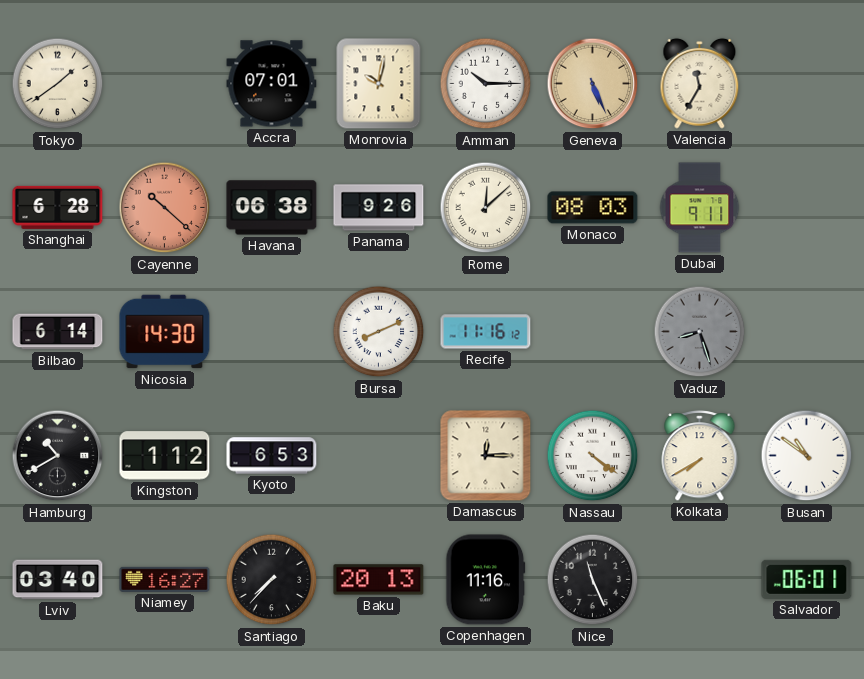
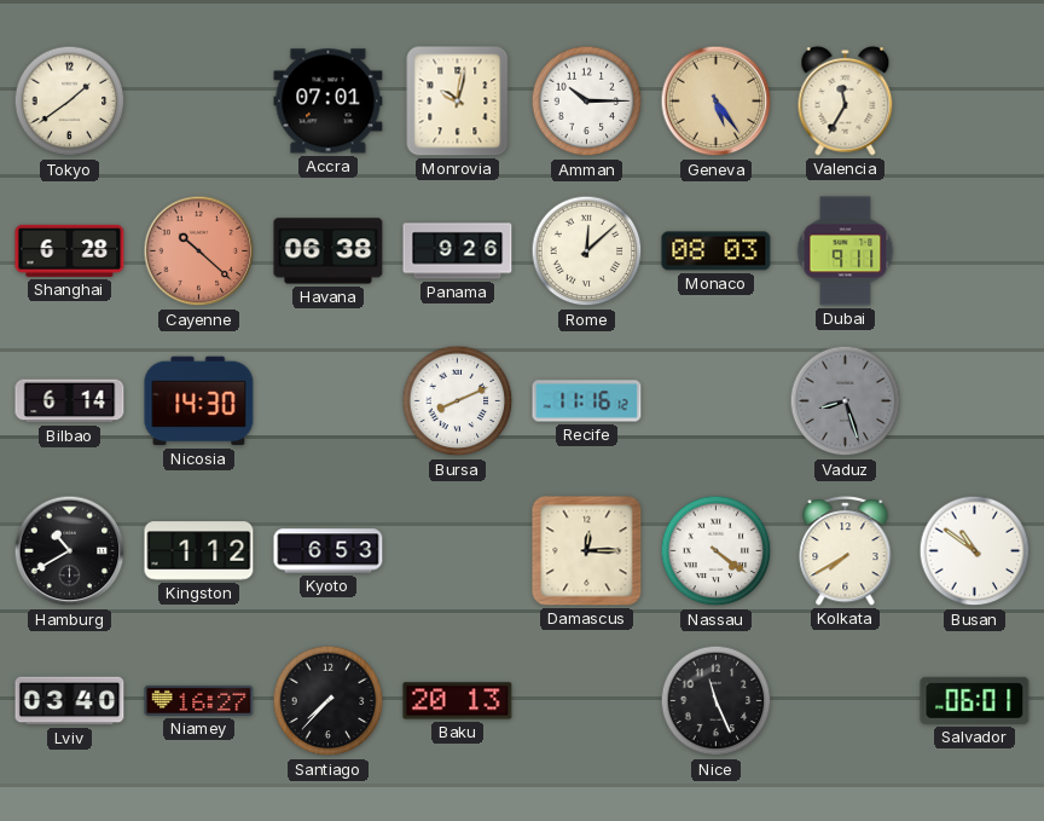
Geneva: 5:26 -> 5:24
Copenhagen: 11:16 -> none
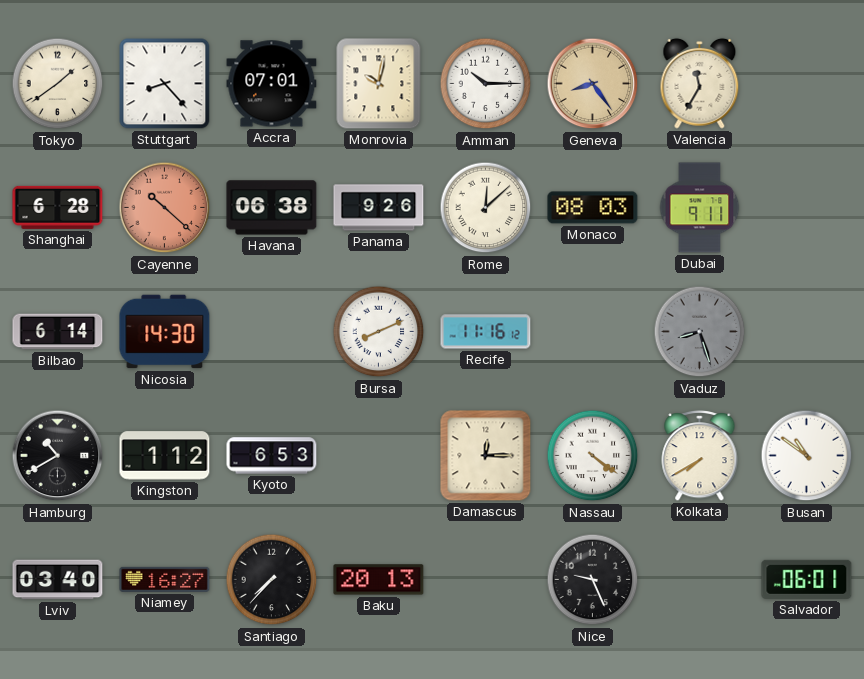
Stuttgart: none -> 8:23
Geneva: 5:24 -> 8:24
Nice: 11:26 -> 9:26
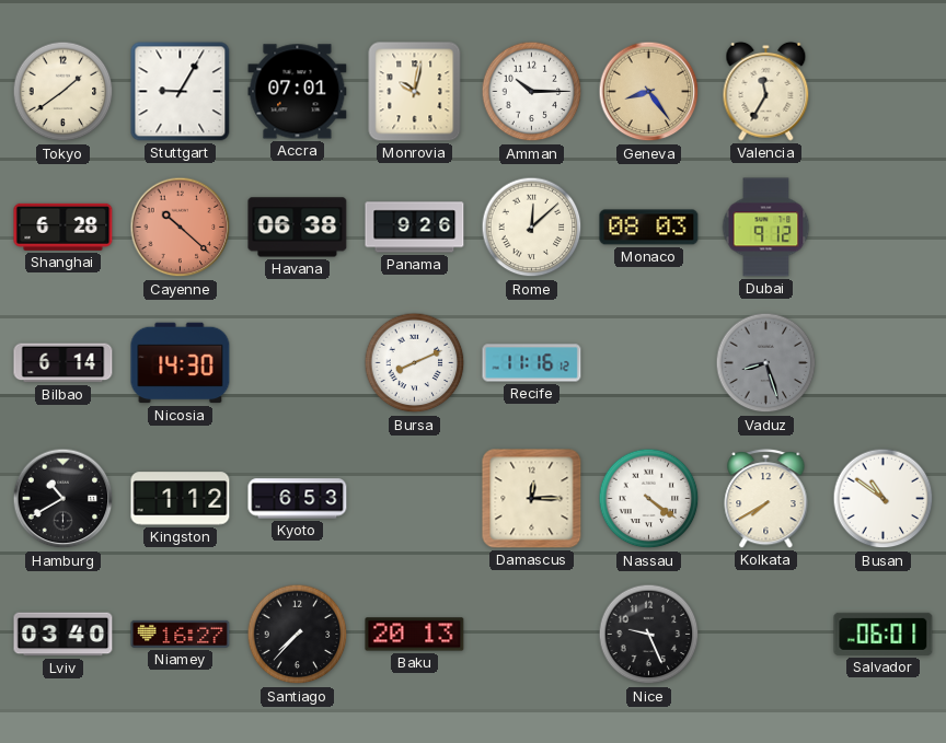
Stuttgart: 8:23 -> 9:05
Dubai: 9:11 -> 9:12
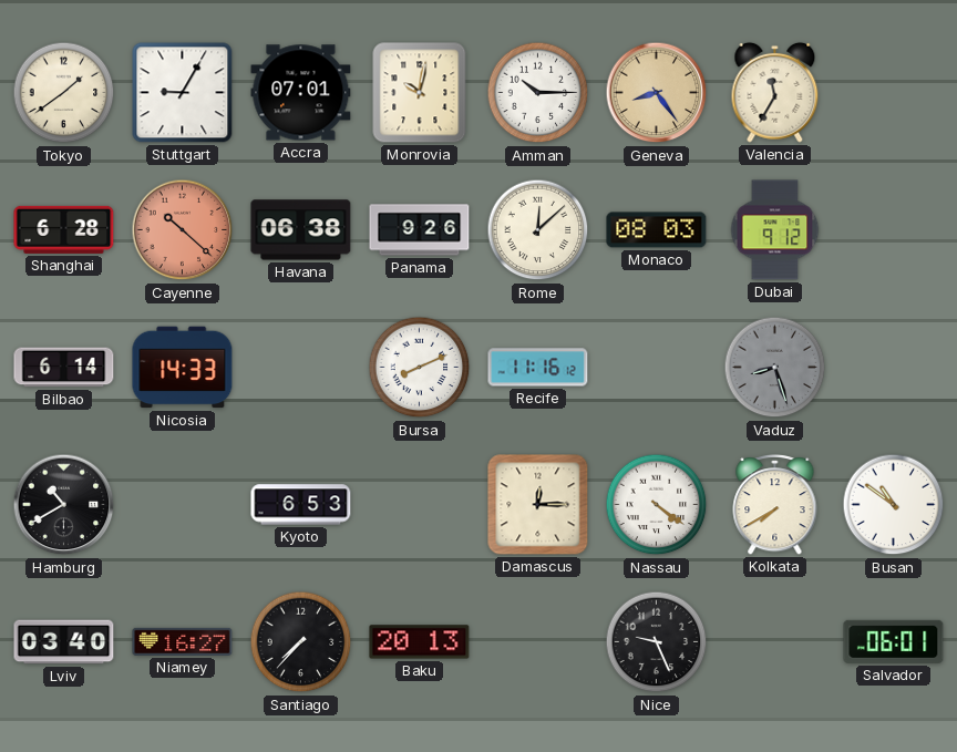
Nicosia: 14:30 -> 14:33
Kingston: 1:12 -> none
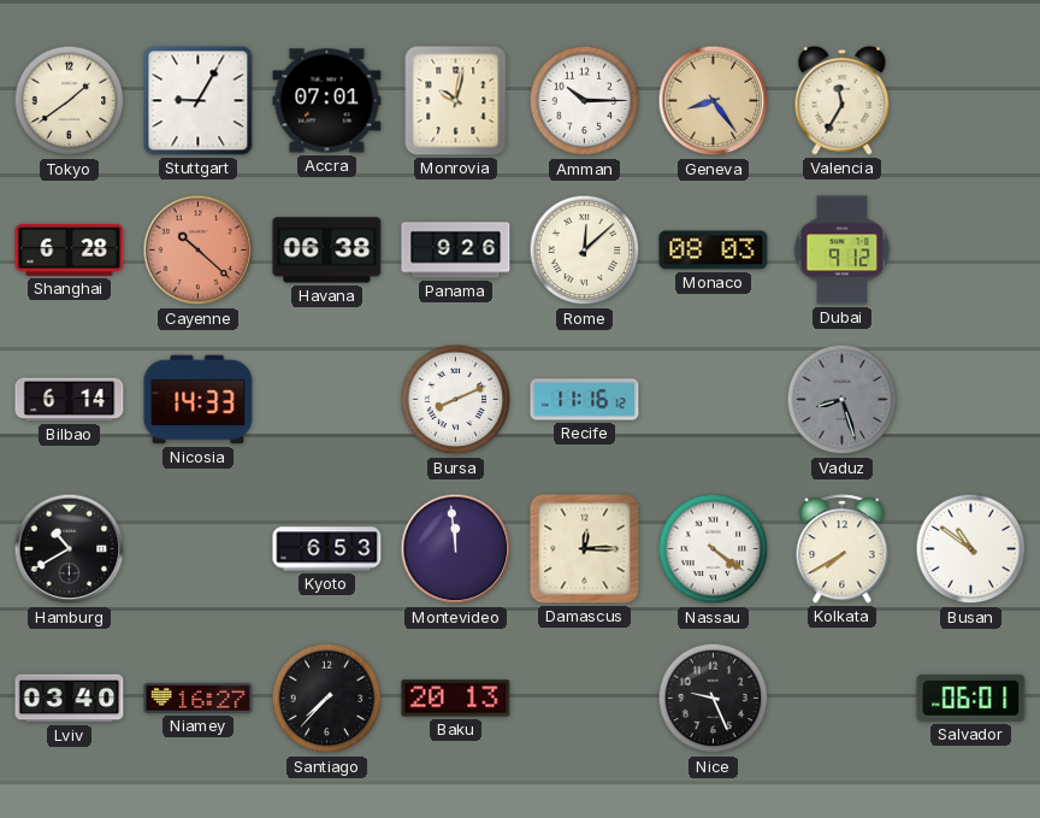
Montevideo: none -> 11:59
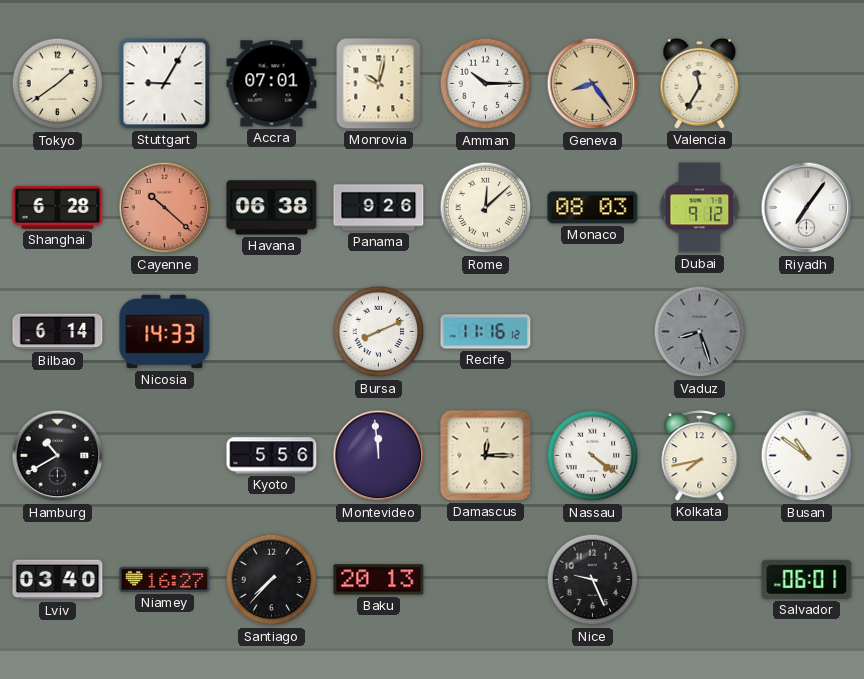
Riyadh: none -> 7:06
Kyoto: 6:53 -> 5:56
Kolkata: 7:40 -> 7:43
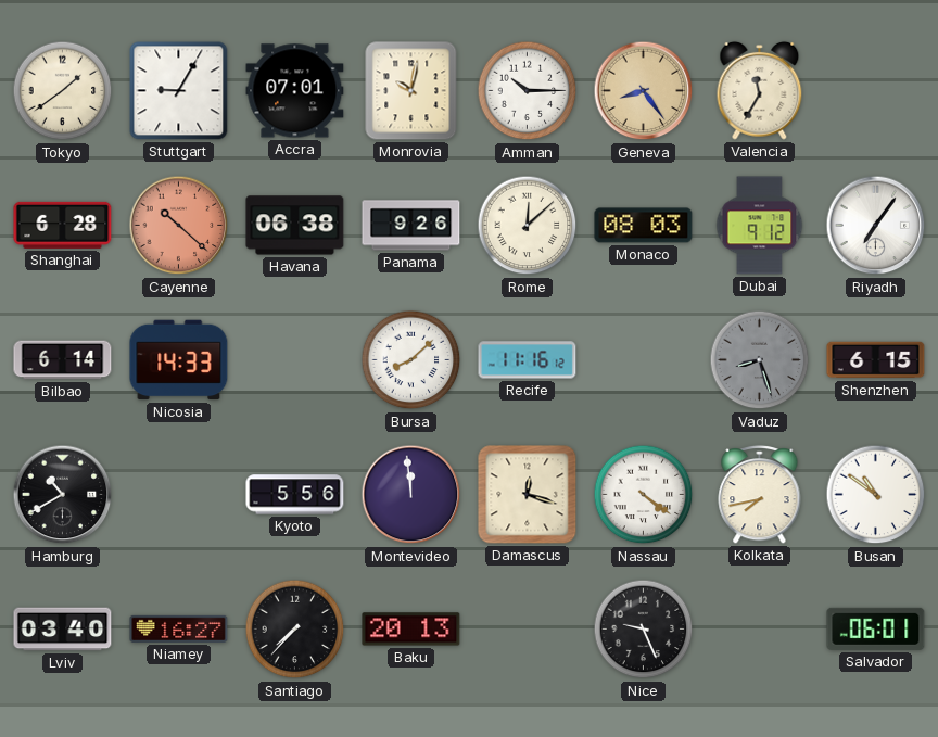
Bursa: 8:11 -> 8:08
Shenzhen: none -> 6:15
Damascus: 12:15 -> 12:18
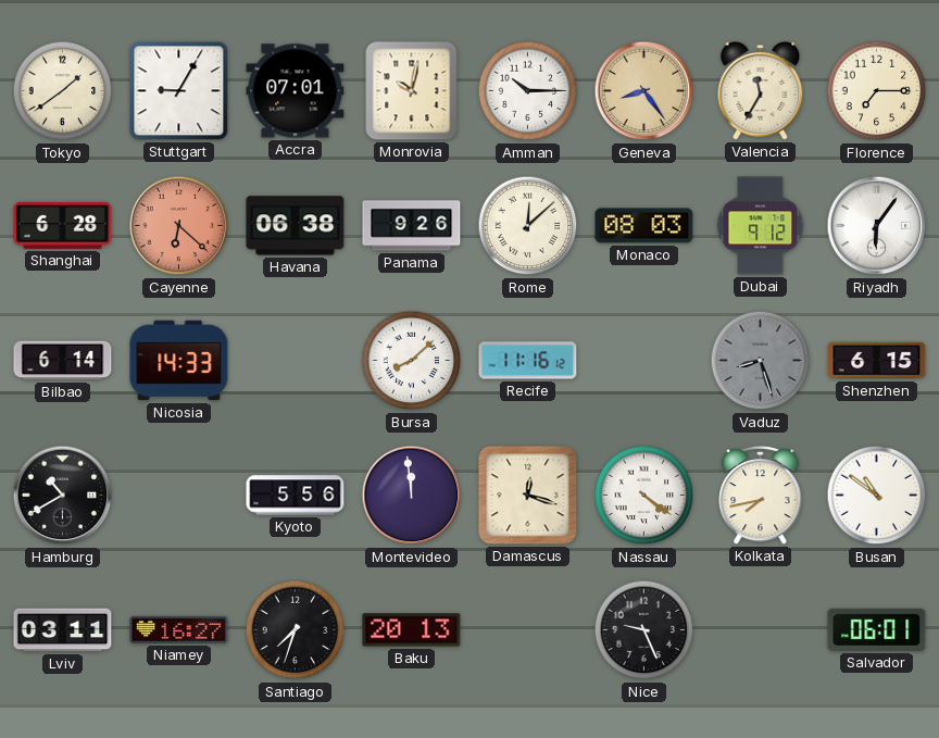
Florence: none -> 7:15
Cayenne: 10:22 -> 6:22
Riyadh: 7:06 -> 6:06
Lviv: 03:40 -> 03:11
Santiago: 7:37 -> 7:33
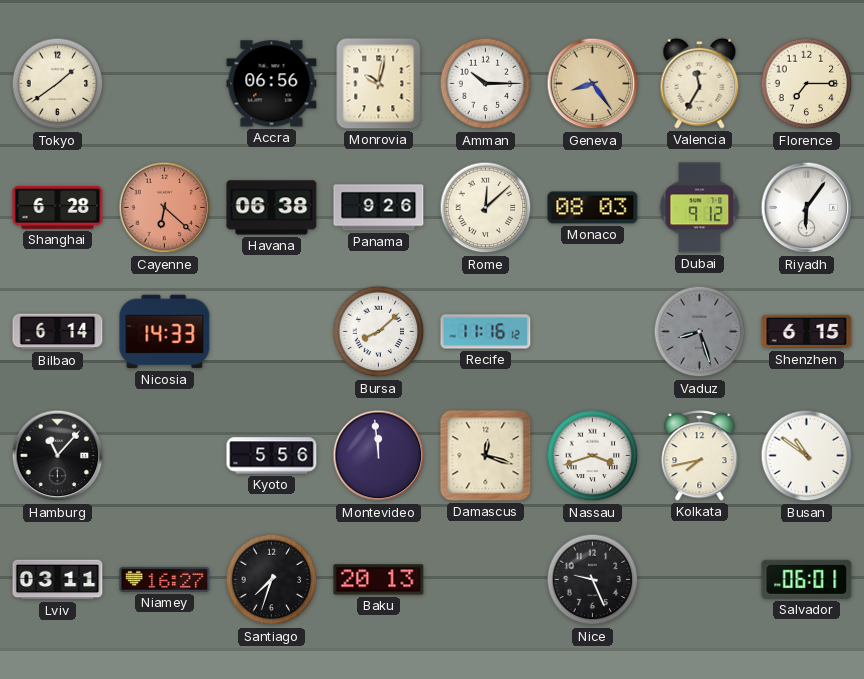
Stuttgart: 9:05 -> none
Accra: 07:01 -> 06:56
Hamburg: 10:40 -> 11:07
Nassau: 4:21 -> 3:42
